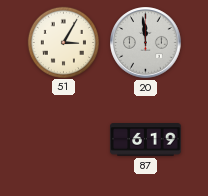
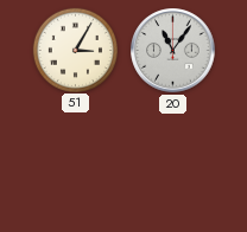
20: 11:59 -> 11:06
87: 6:19 -> none
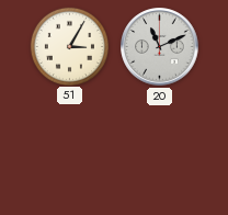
20: 11:06 -> 11:11
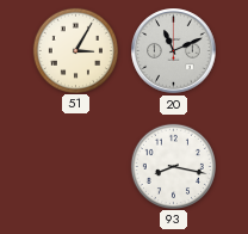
93: none -> 8:17
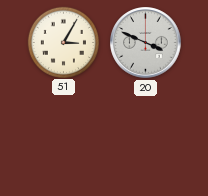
20: 11:11 -> 3:49
93: 8:17 -> none
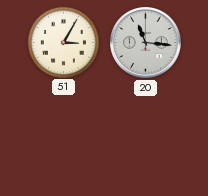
20: 3:49 -> 11:16
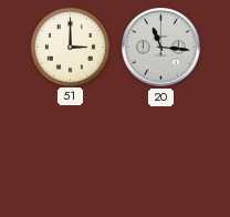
51: 3:05 -> 3:00
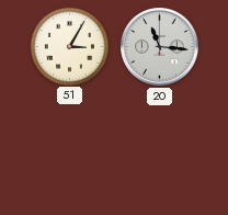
51: 3:00 -> 3:05
